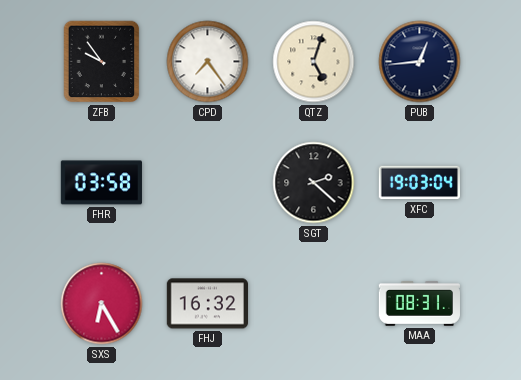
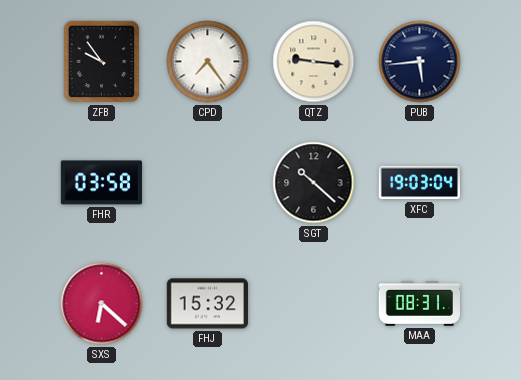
QTZ: 5:03 -> 9:16
PUB: 12:44 -> 5:44
SGT: 2:22 -> 10:22
SXS: 6:25 -> 6:22
FHJ: 16:32 -> 15:32
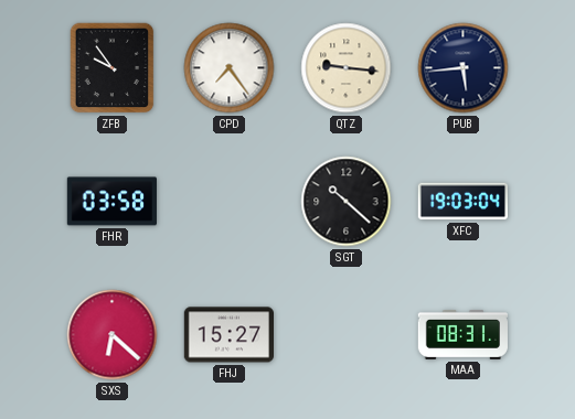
FHJ: 15:32 -> 15:27
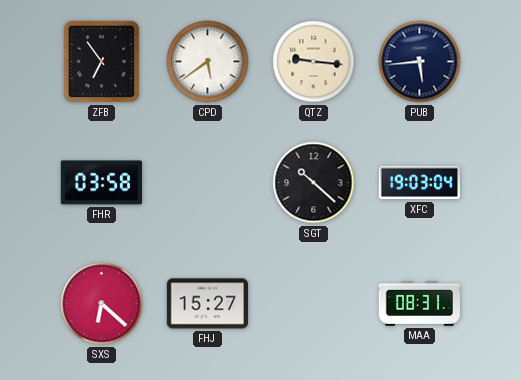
ZFB: 9:54 -> 6:54
CPD: 7:24 -> 5:39
